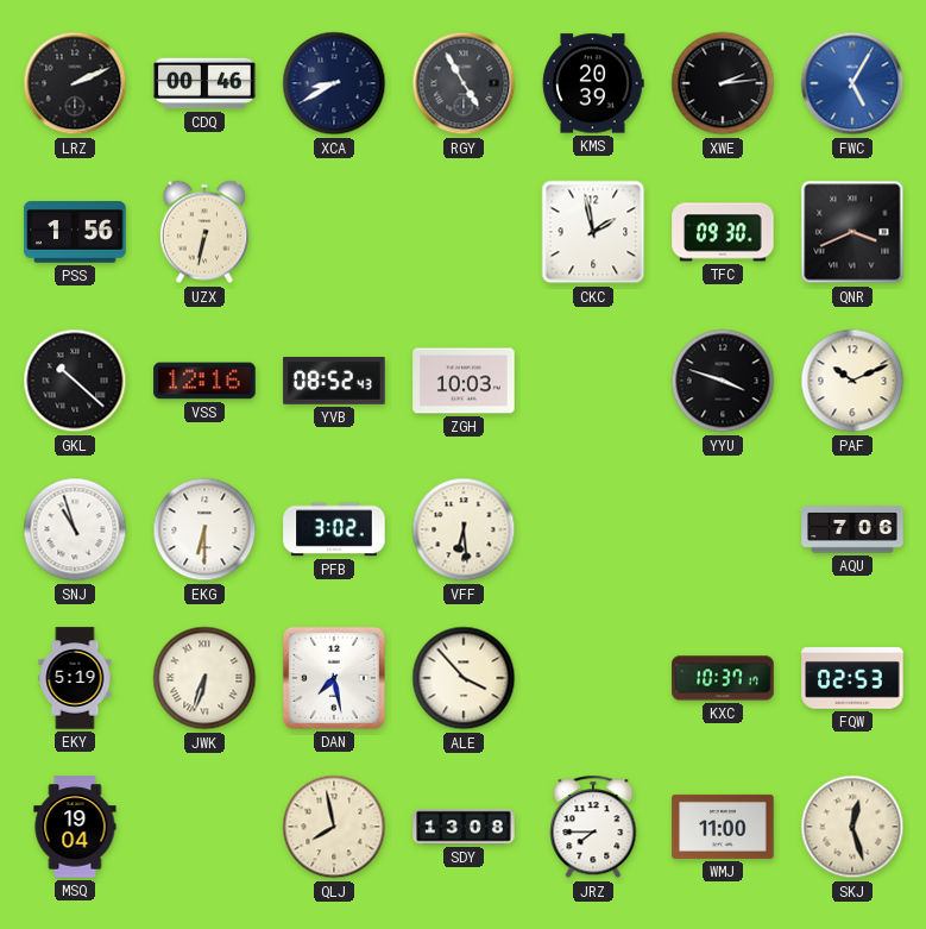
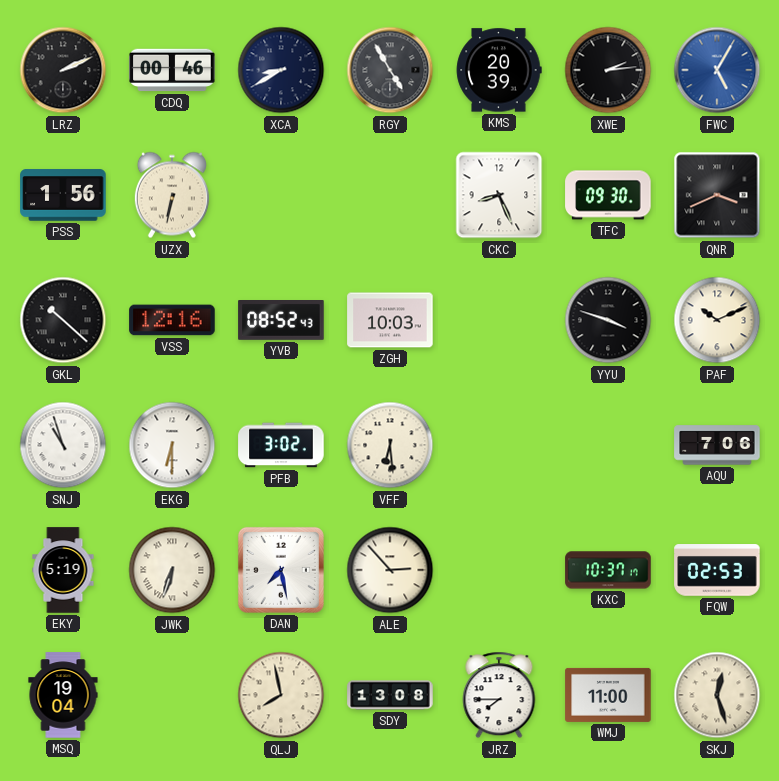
CKC: 1:58 -> 8:26
ALE: 3:53 -> 2:53
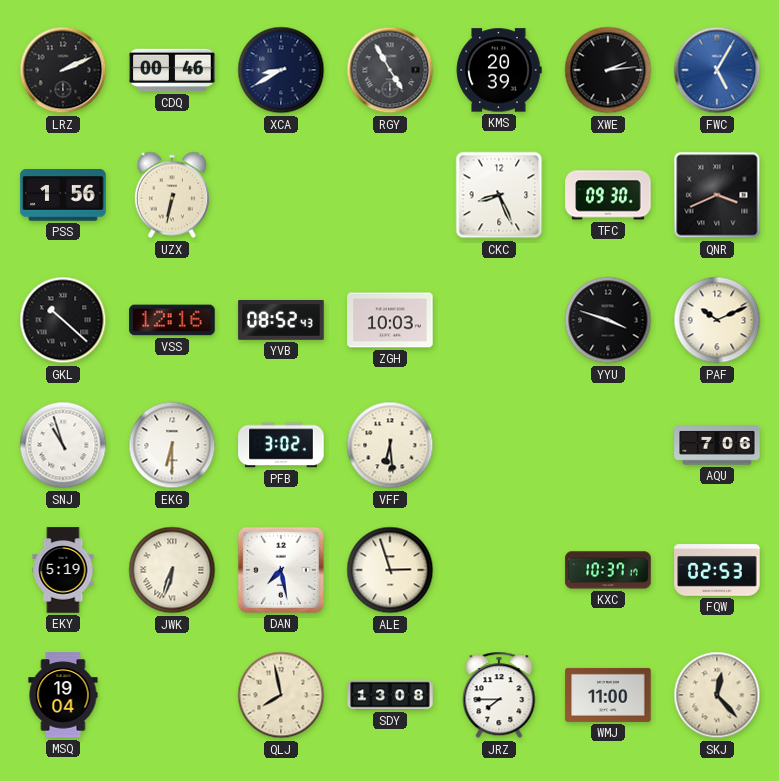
ALE: 2:53 -> 2:57
SKJ: 12:27 -> 12:23
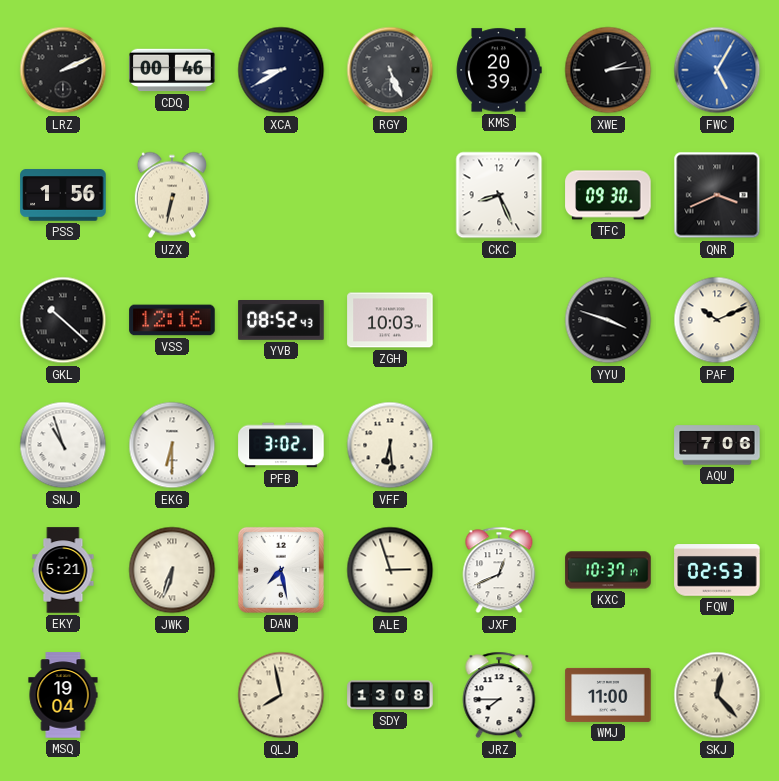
RGY: 4:55 -> 5:26
EKY: 5:19 -> 5:21
JXF: none -> 12:41
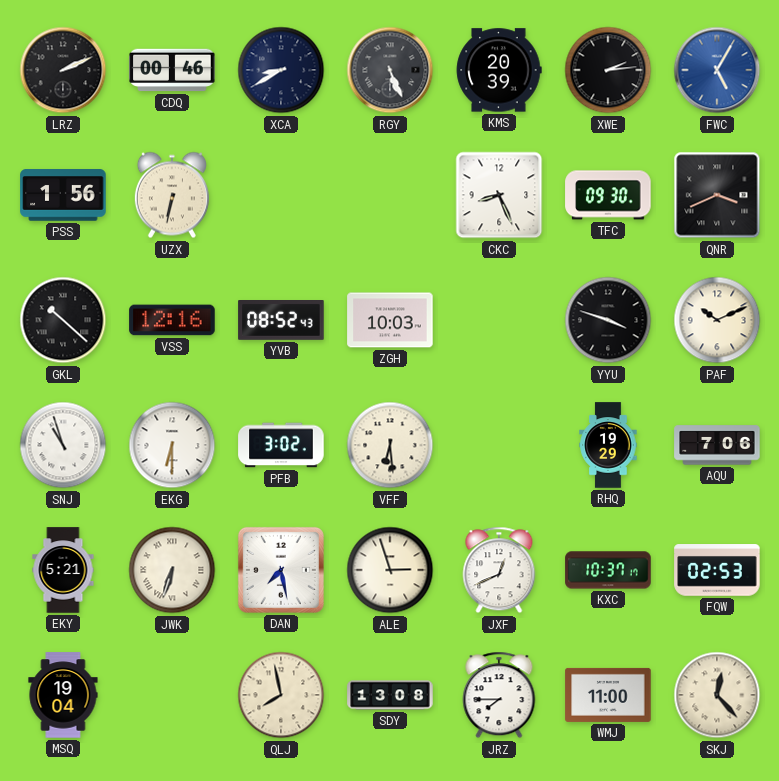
RHQ: none -> 19:29
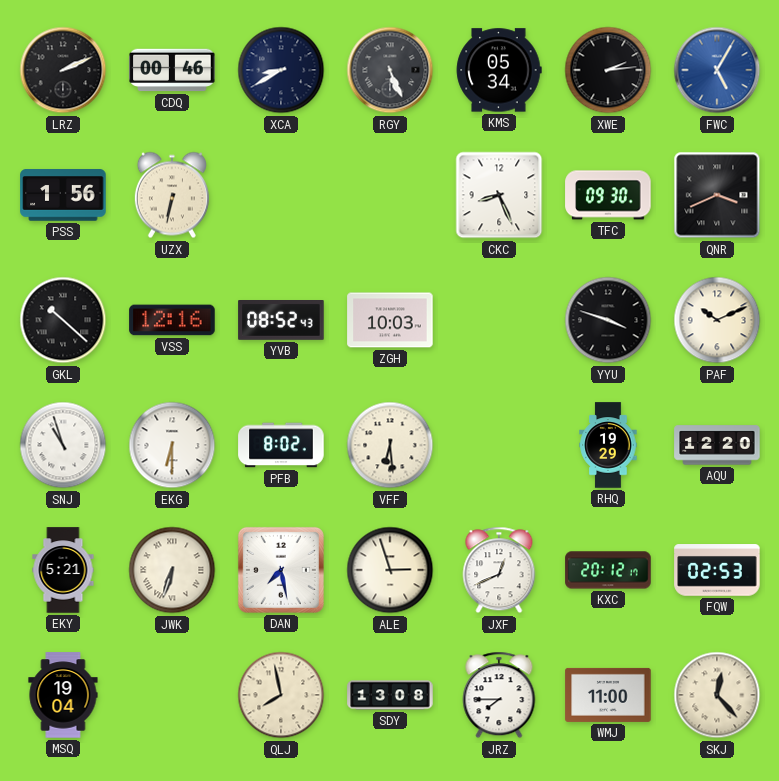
KMS: 20:39 -> 05:34
PFB: 3:02 -> 8:02
AQU: 7:06 -> 12:20
KXC: 10:37 -> 20:12
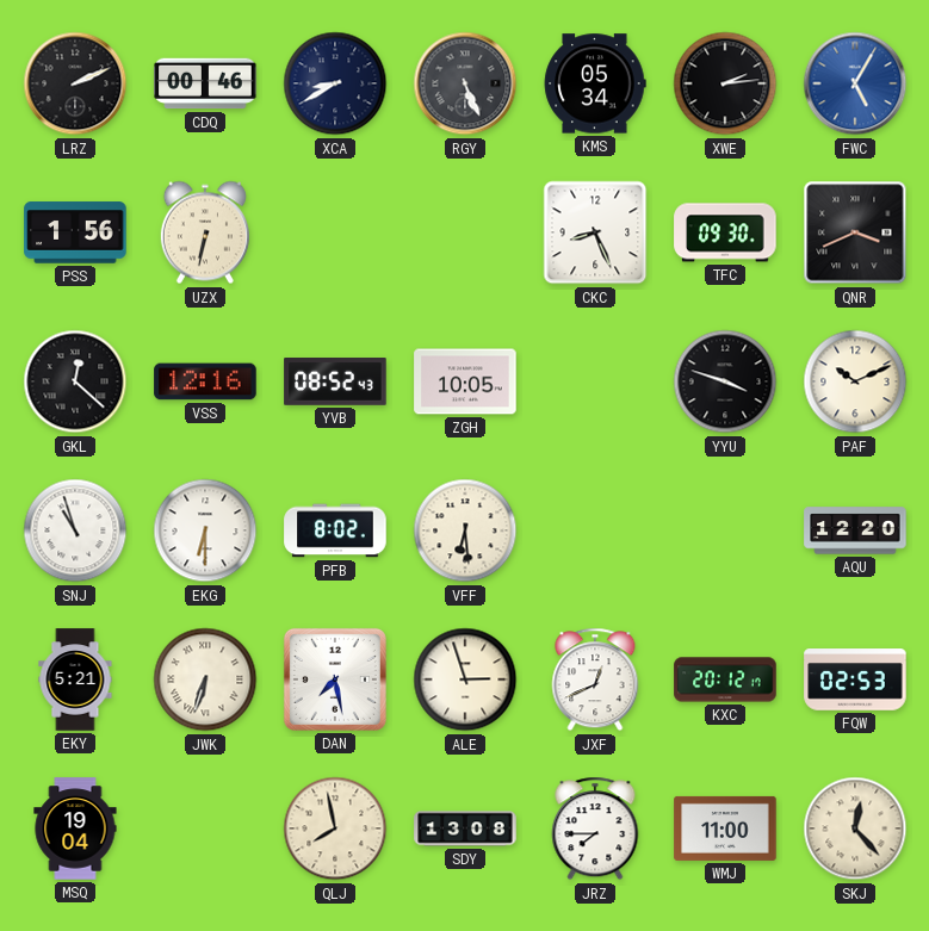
GKL: 10:22 -> 12:22
ZGH: 10:03 -> 10:05
RHQ: 19:29 -> none
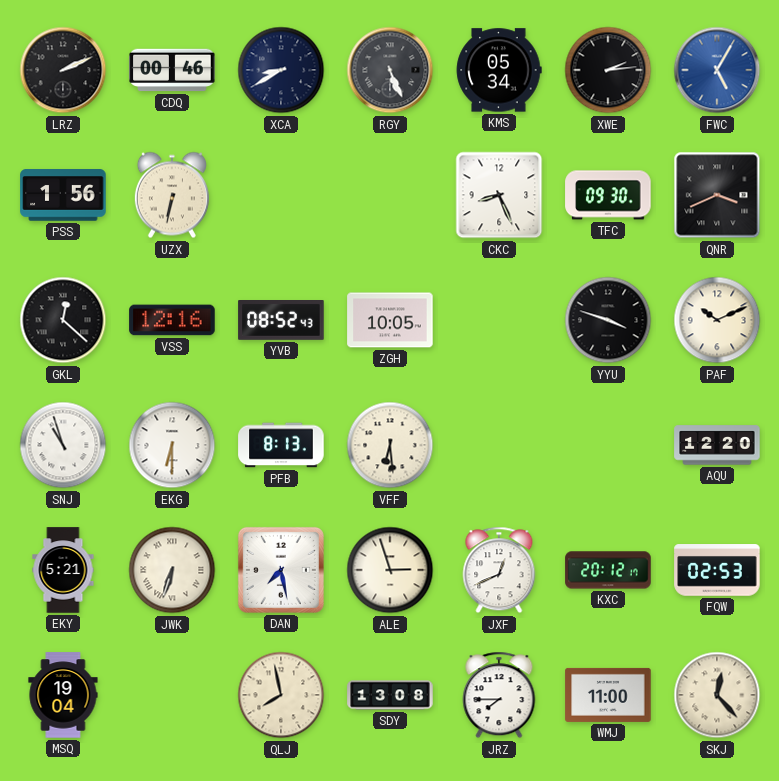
PFB: 8:02 -> 8:13
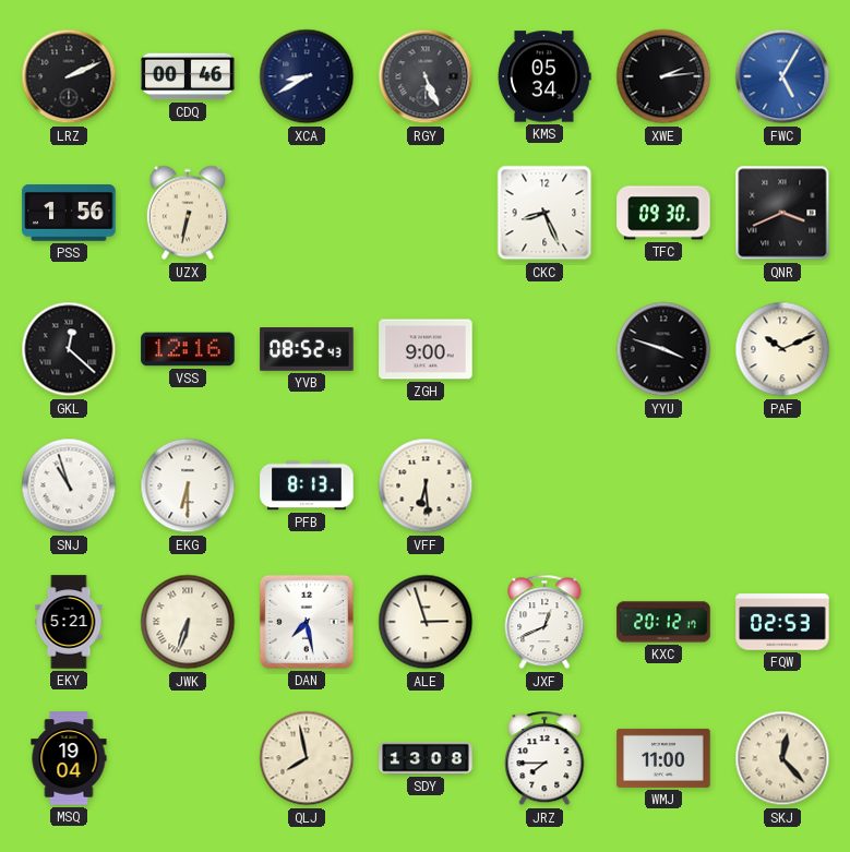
ZGH: 10:05 -> 9:00
AQU: 12:20 -> none
